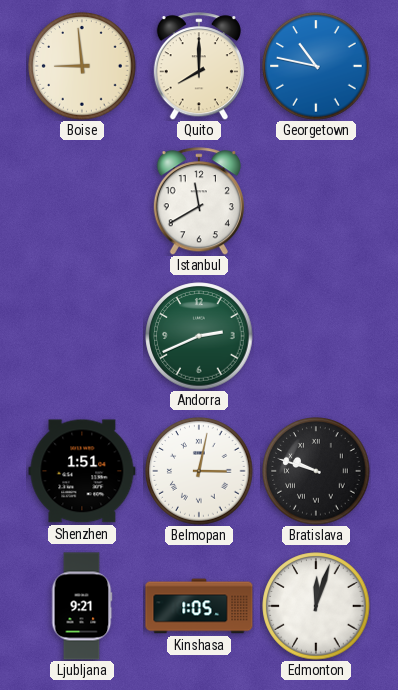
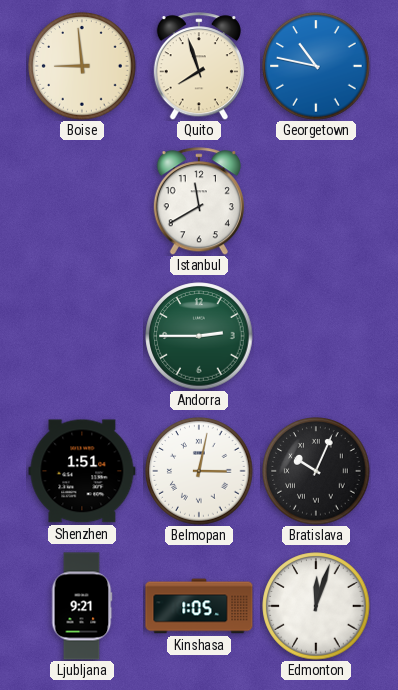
Quito: 8:00 -> 7:57
Andorra: 2:41 -> 2:45
Bratislava: 9:48 -> 10:04
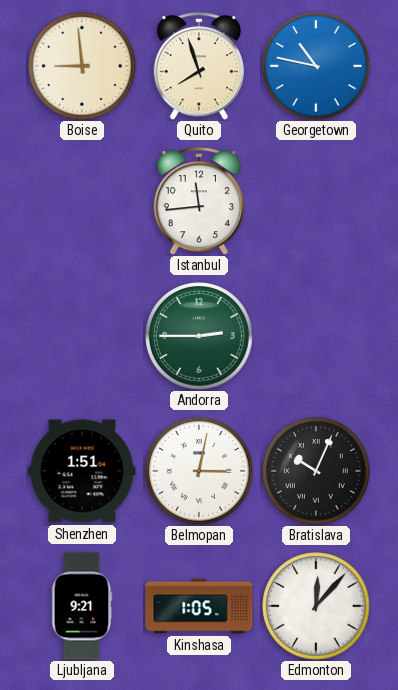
Istanbul: 11:40 -> 11:44
Edmonton: 12:03 -> 12:07
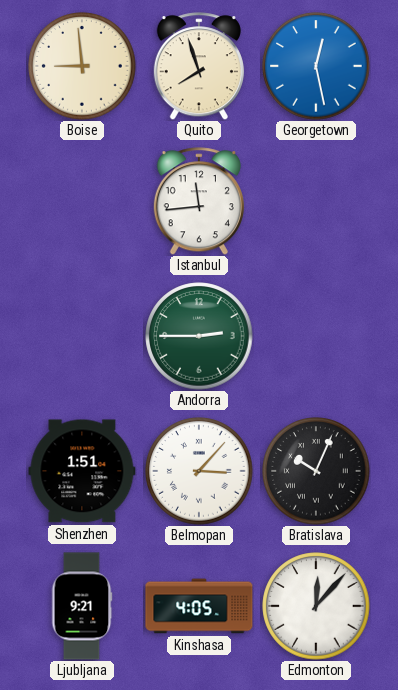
Georgetown: 10:47 -> 12:28
Belmopan: 3:02 -> 3:07
Kinshasa: 1:05 -> 4:05
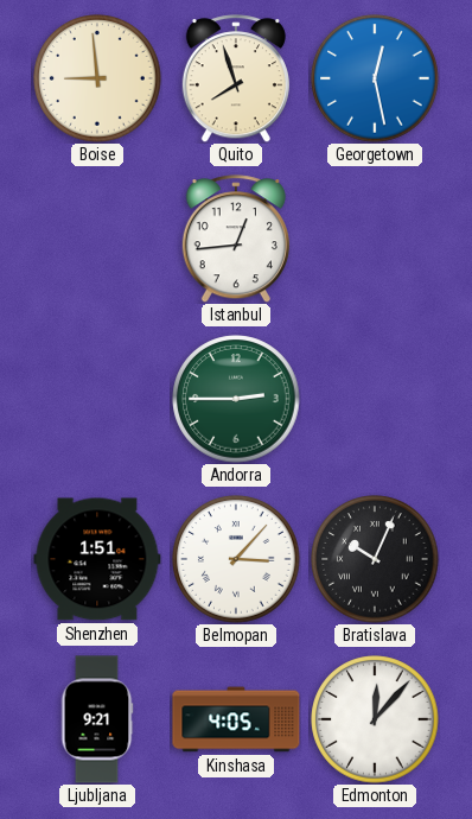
Istanbul: 11:44 -> 12:44
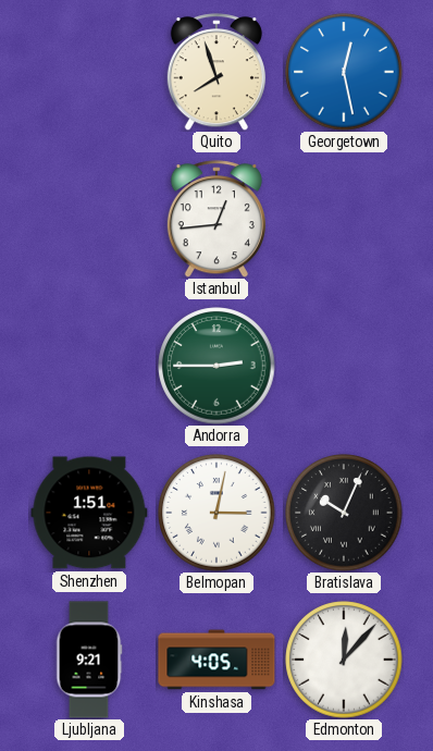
Boise: 8:59 -> none
Belmopan: 3:07 -> 3:02
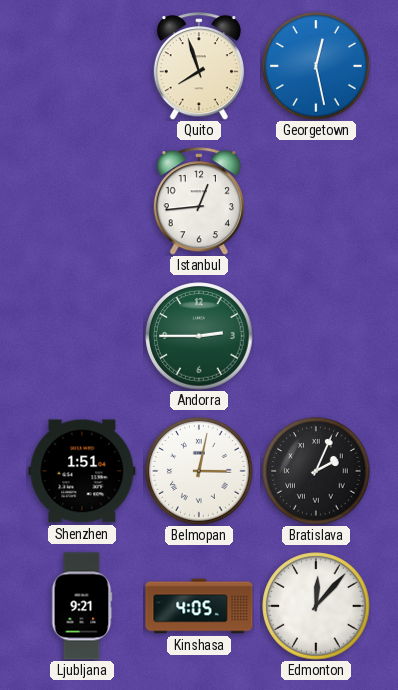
Bratislava: 10:04 -> 2:04
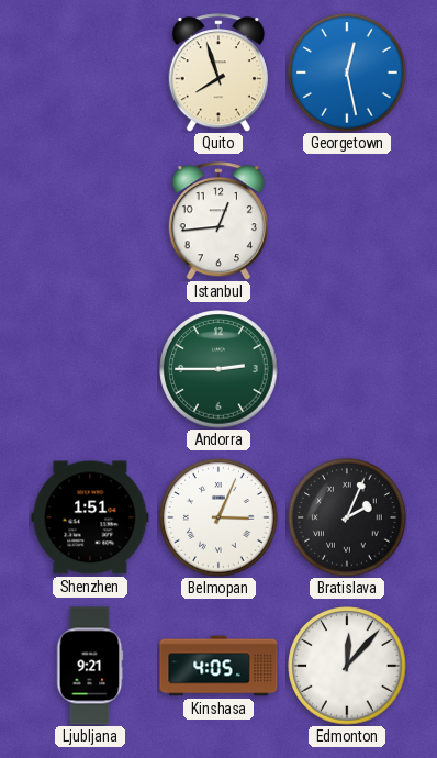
Belmopan: 3:02 -> 3:04
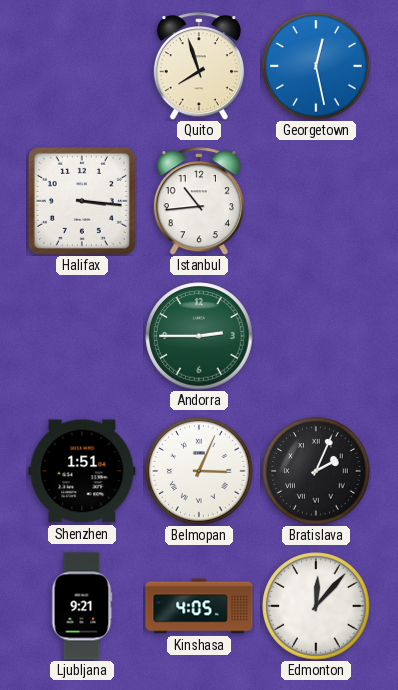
Halifax: none -> 3:16
Istanbul: 12:44 -> 10:44
